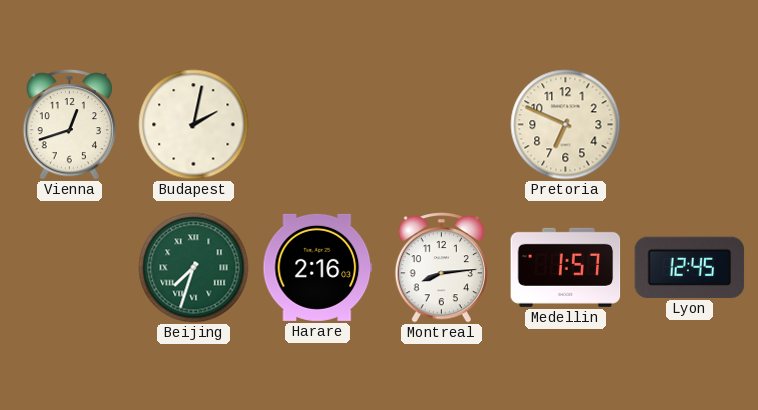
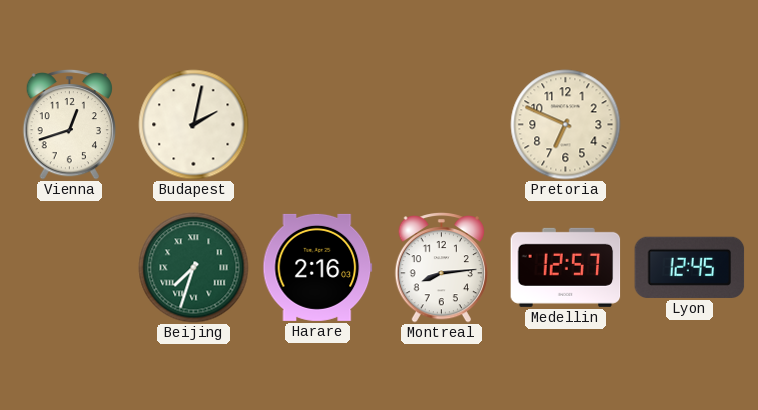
Medellin: 1:57 -> 12:57
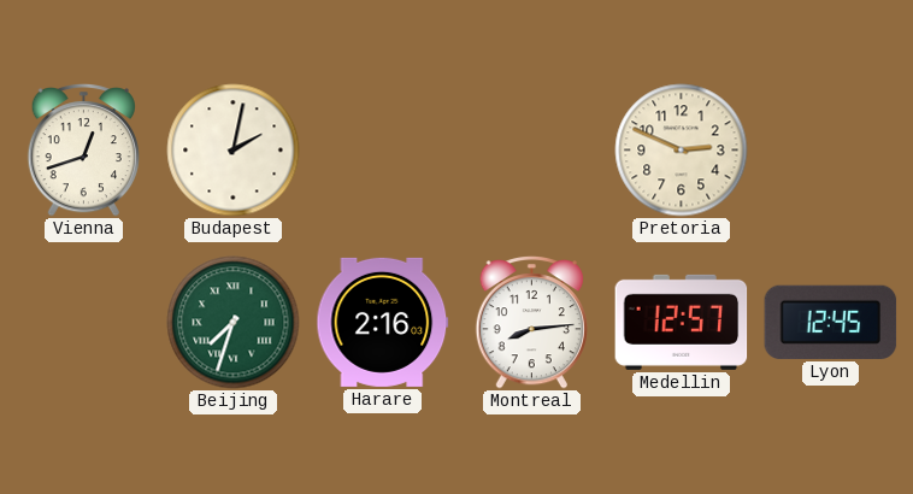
Pretoria: 6:49 -> 2:49
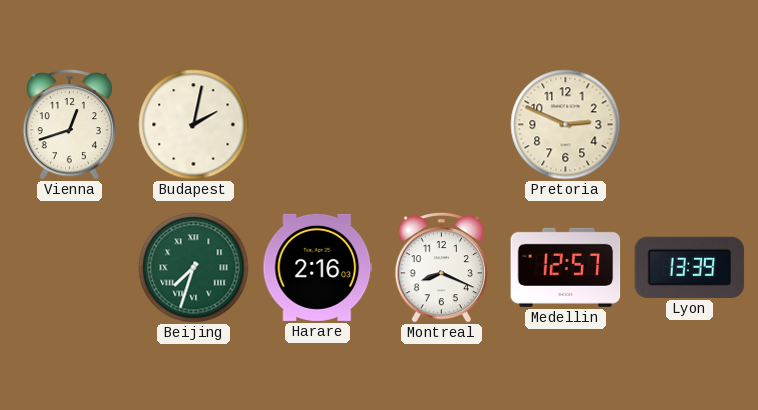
Montreal: 8:14 -> 8:19
Lyon: 12:45 -> 13:39
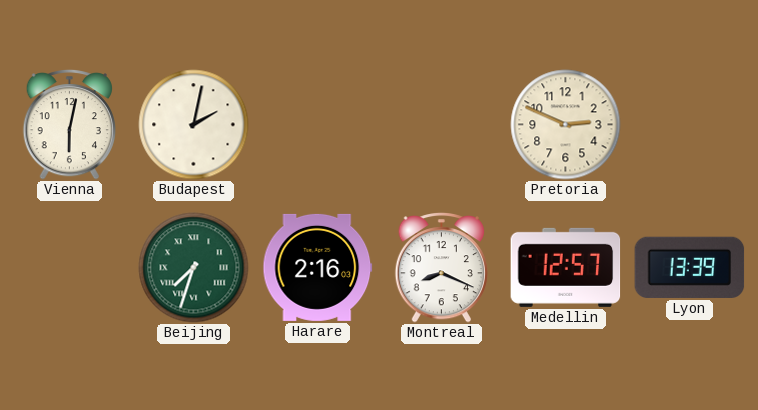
Vienna: 12:42 -> 6:02
